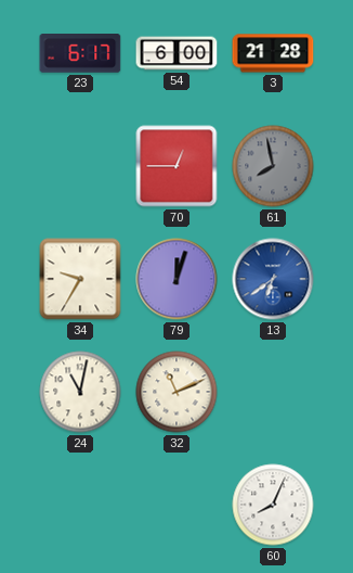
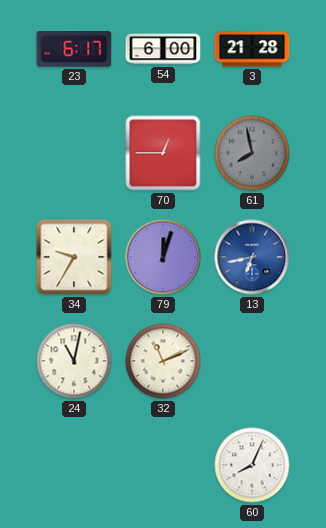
13: 6:39 -> 6:43
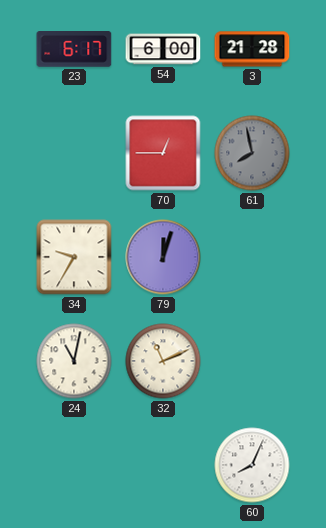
13: 6:43 -> none
